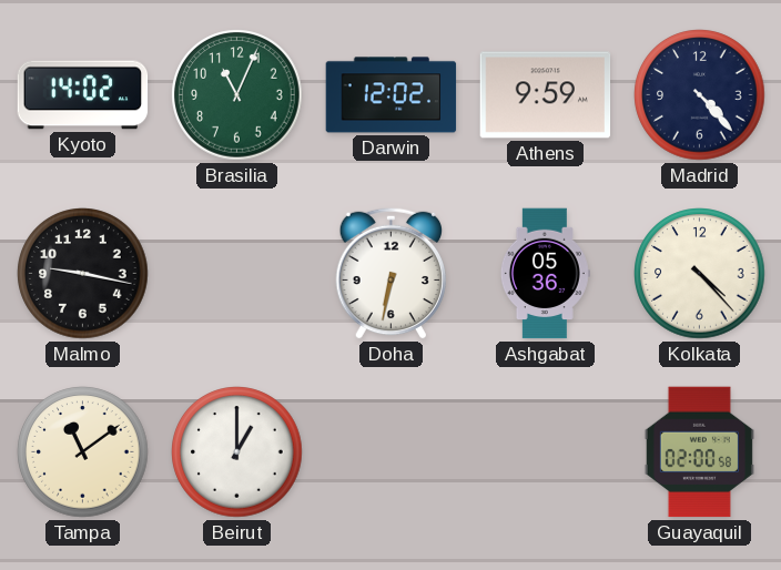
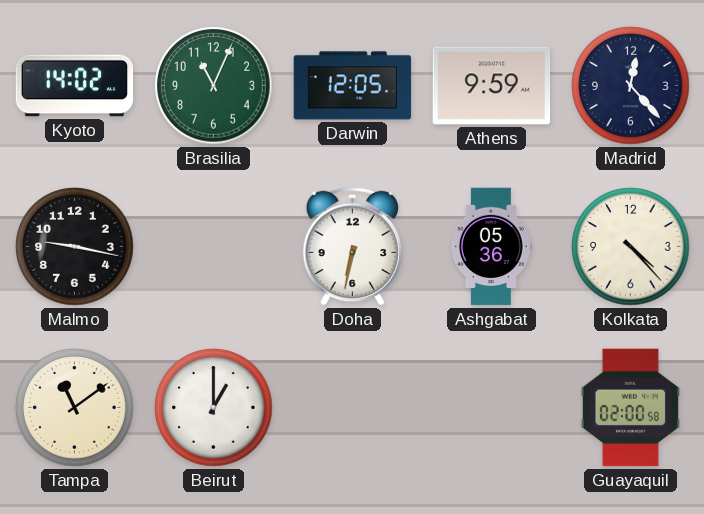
Darwin: 12:02 -> 12:05
Madrid: 4:23 -> 12:23
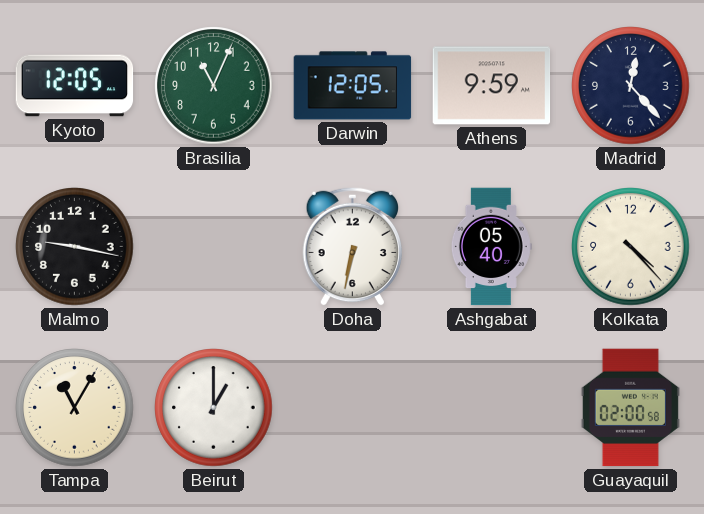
Kyoto: 14:02 -> 12:05
Ashgabat: 05:36 -> 05:40
Tampa: 11:09 -> 11:05
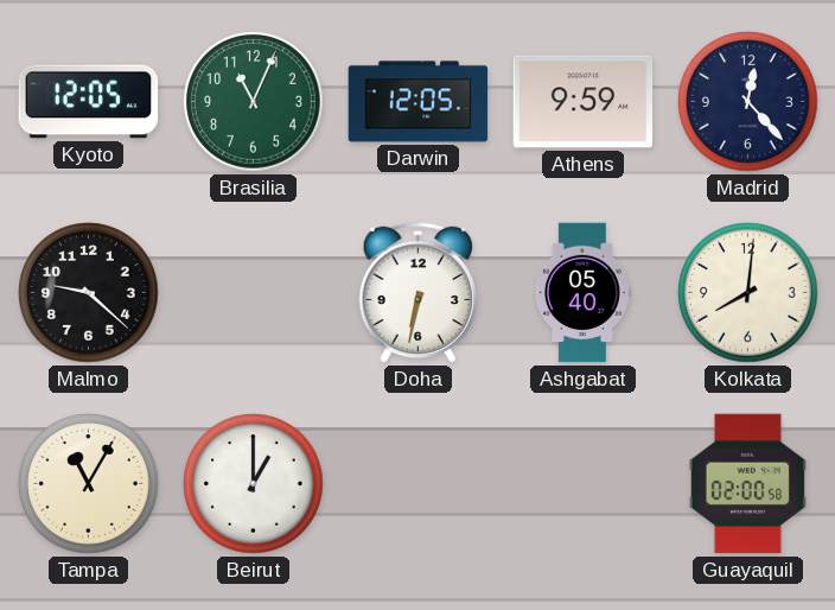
Malmo: 9:17 -> 9:22
Kolkata: 4:23 -> 8:01
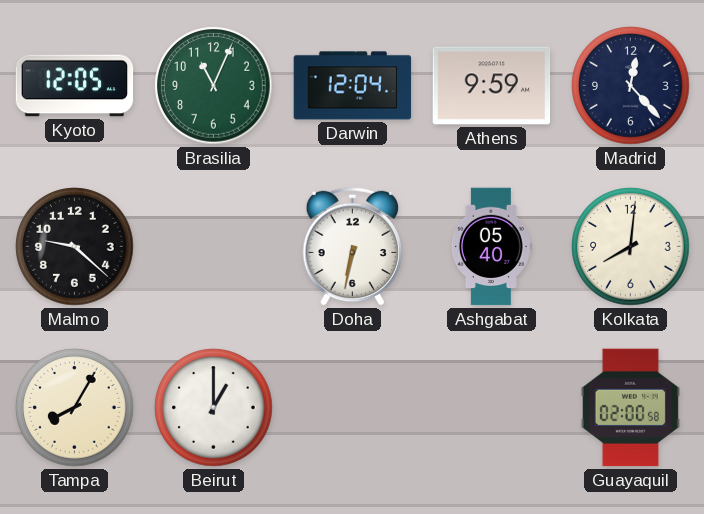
Darwin: 12:05 -> 12:04
Tampa: 11:05 -> 8:05
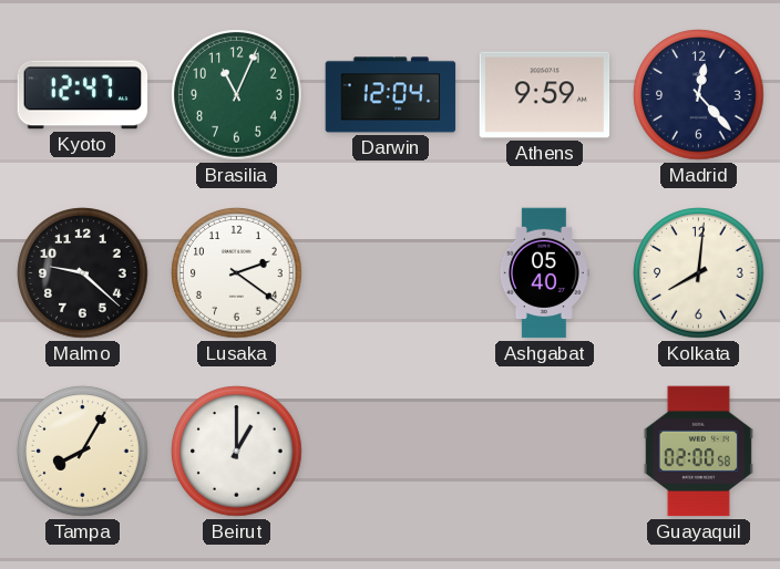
Kyoto: 12:05 -> 12:47
Lusaka: none -> 2:21
Doha: 6:32 -> none
